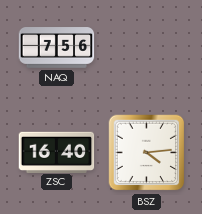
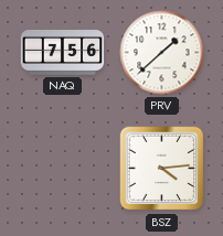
PRV: none -> 1:38
ZSC: 16:40 -> none
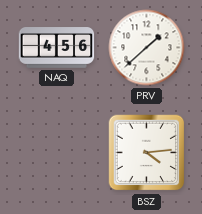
NAQ: 7:56 -> 4:56
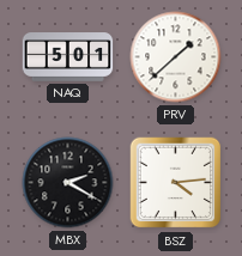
NAQ: 4:56 -> 5:01
MBX: none -> 2:20
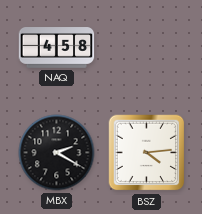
NAQ: 5:01 -> 4:58
PRV: 1:38 -> none
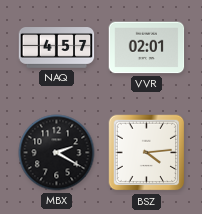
NAQ: 4:58 -> 4:57
VVR: none -> 02:01
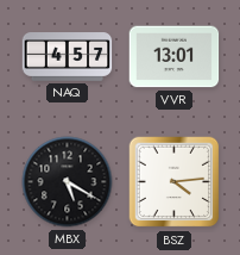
VVR: 02:01 -> 13:01
MBX: 2:20 -> 5:20
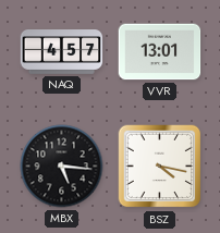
MBX: 5:20 -> 5:16
BSZ: 4:14 -> 4:17
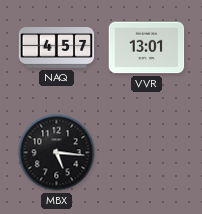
BSZ: 4:17 -> none
